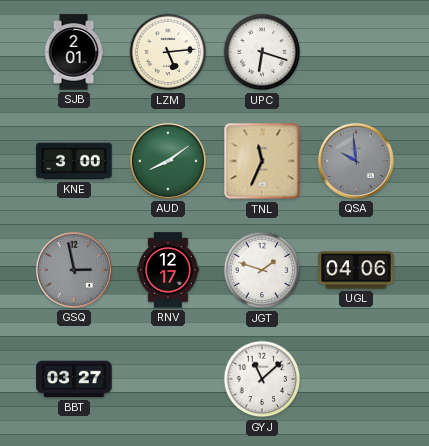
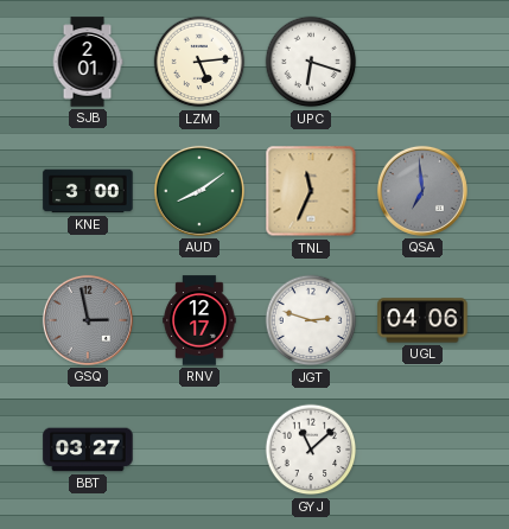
QSA: 9:59 -> 6:59
JGT: 1:48 -> 2:48
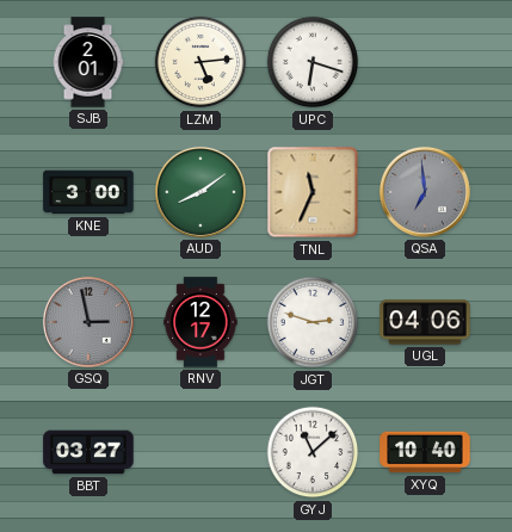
XYQ: none -> 10:40
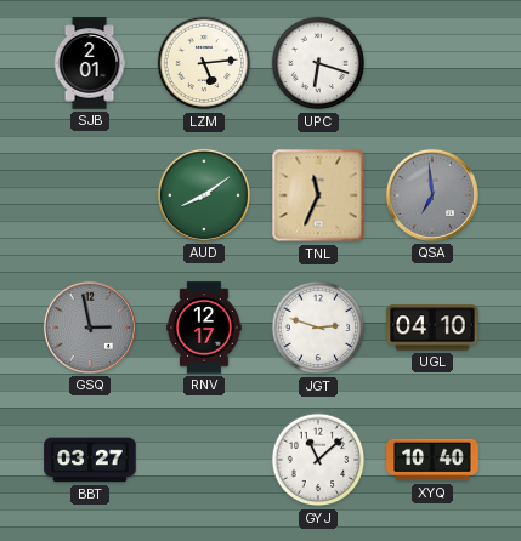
KNE: 3:00 -> none
UGL: 04:06 -> 04:10
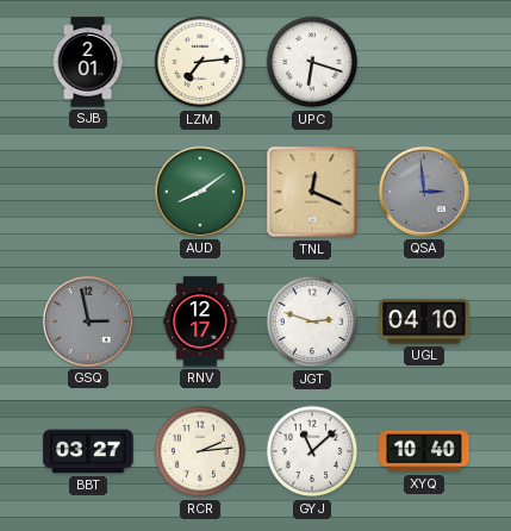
LZM: 5:14 -> 7:14
TNL: 11:34 -> 12:19
QSA: 6:59 -> 2:59
RCR: none -> 2:14
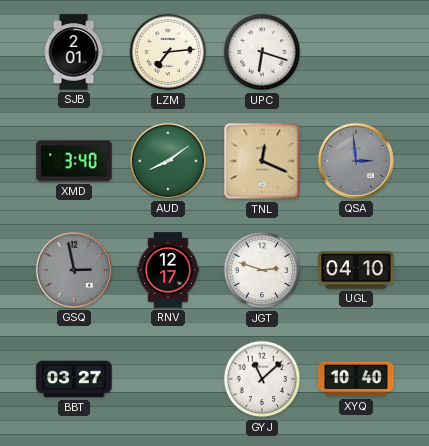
XMD: none -> 3:40
RCR: 2:14 -> none
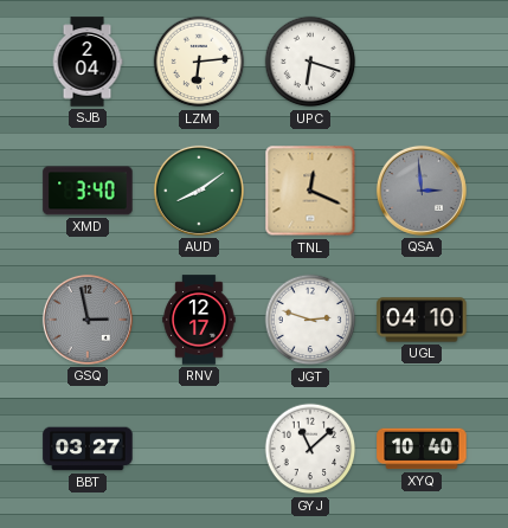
SJB: 2:01 -> 2:04
LZM: 7:14 -> 6:14
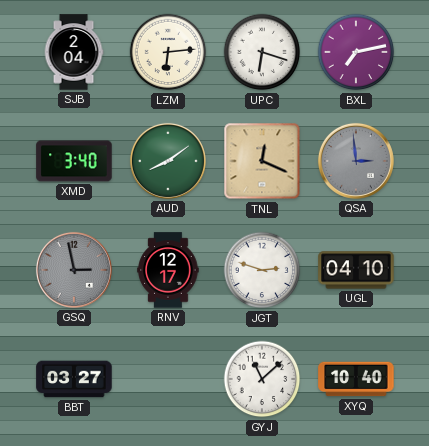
BXL: none -> 7:13
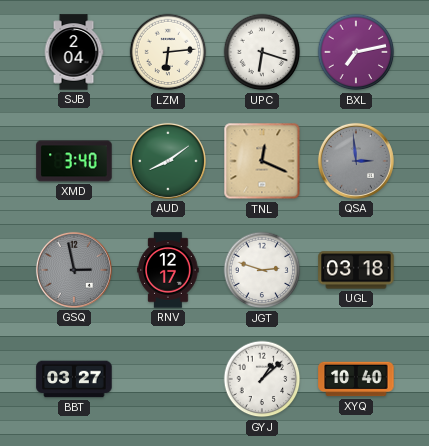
UGL: 04:10 -> 03:18
GYJ: 11:08 -> 1:08
